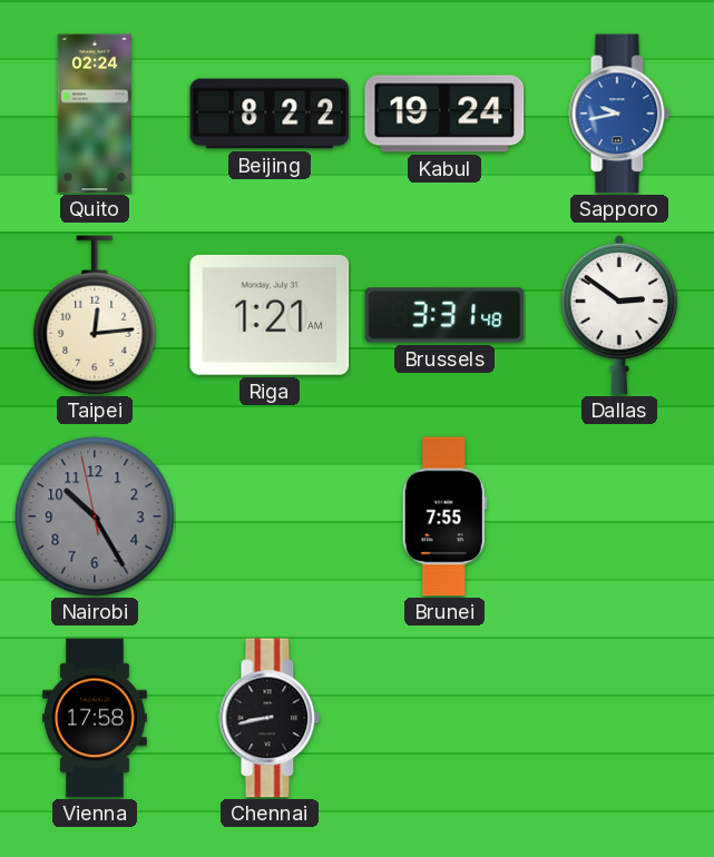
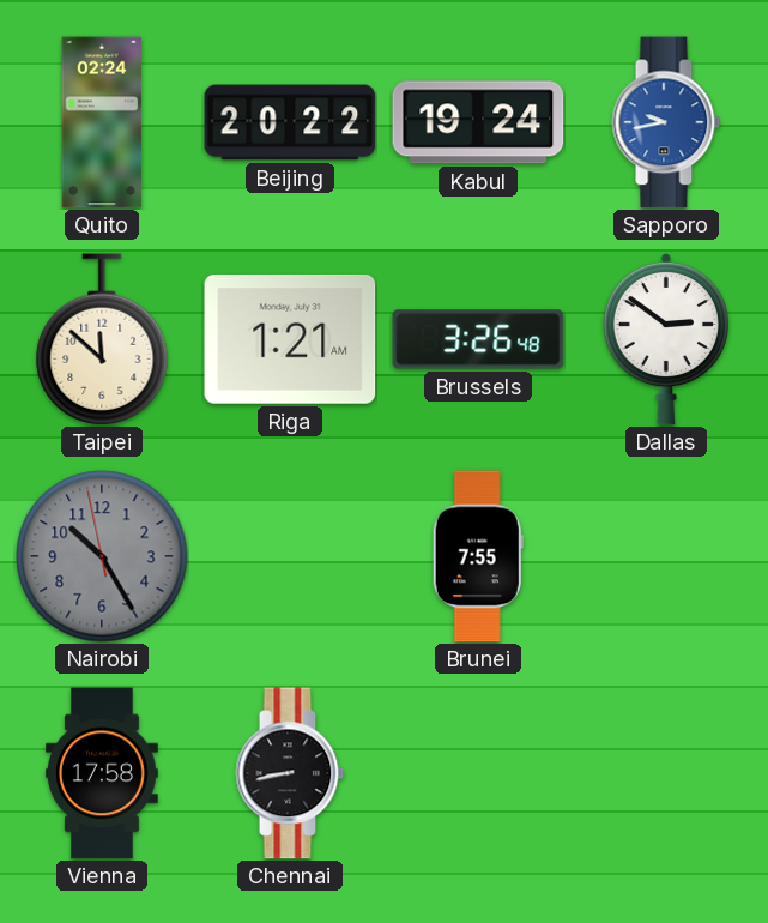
Beijing: 8:22 -> 20:22
Taipei: 12:14 -> 11:52
Brussels: 3:31 -> 3:26
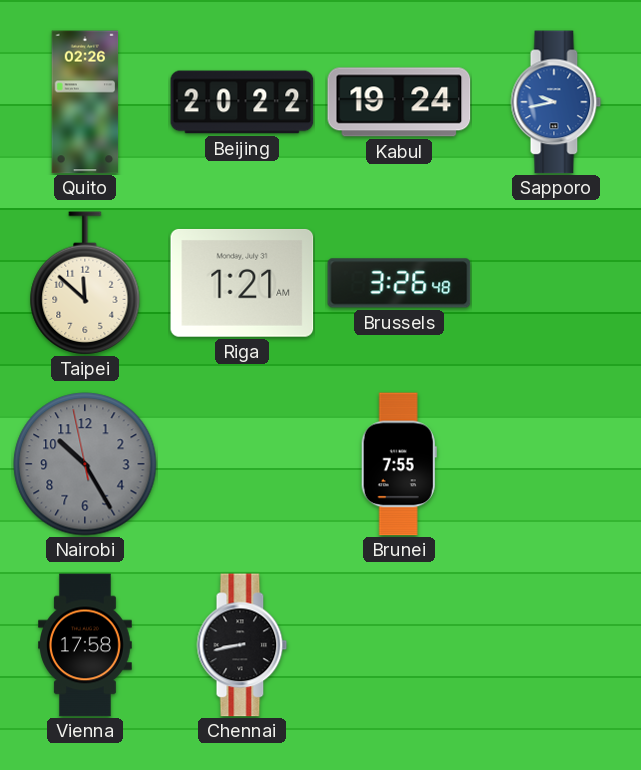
Quito: 02:24 -> 02:26
Dallas: 2:51 -> none
